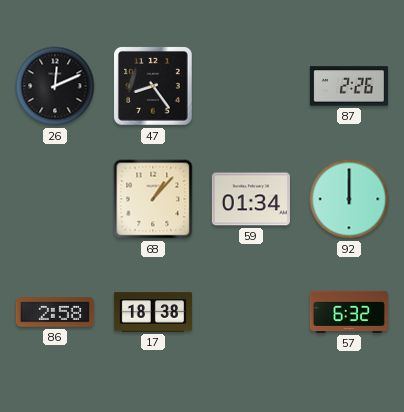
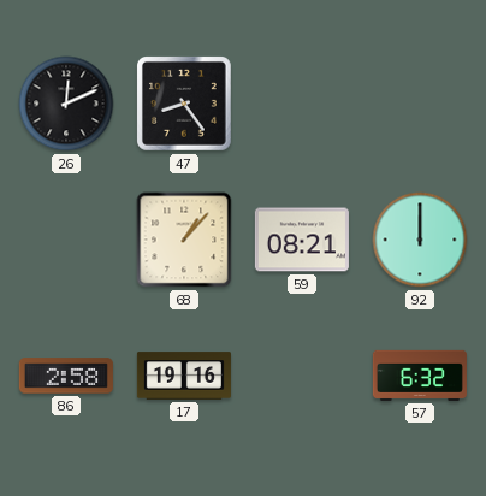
87: 2:26 -> none
59: 01:34 -> 08:21
17: 18:38 -> 19:16
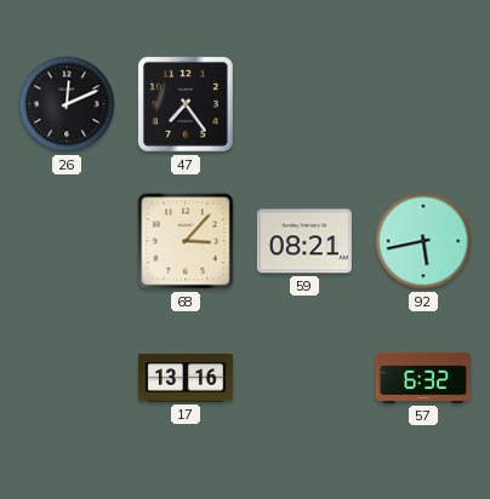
47: 8:24 -> 7:24
68: 1:07 -> 3:07
92: 12:00 -> 5:43
86: 2:58 -> none
17: 19:16 -> 13:16
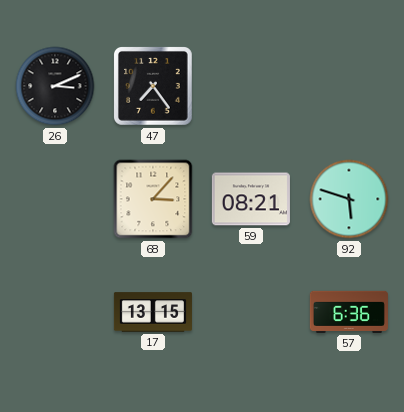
26: 12:11 -> 3:11
92: 5:43 -> 5:48
17: 13:16 -> 13:15
57: 6:32 -> 6:36
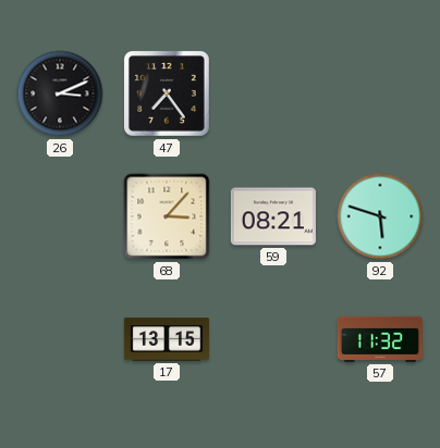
57: 6:36 -> 11:32
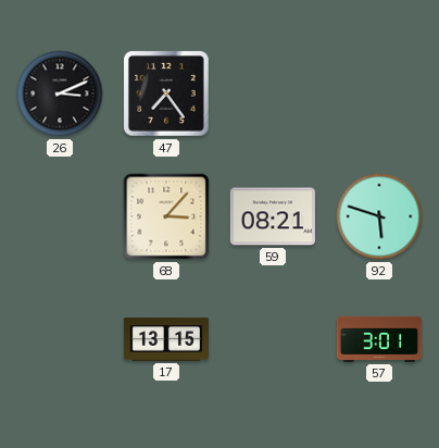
57: 11:32 -> 3:01
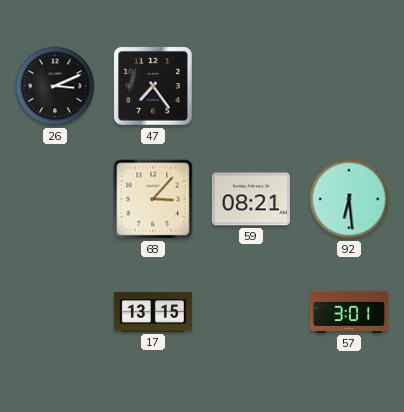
92: 5:48 -> 6:29
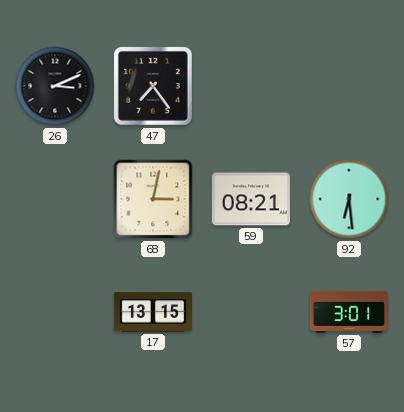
68: 3:07 -> 3:02
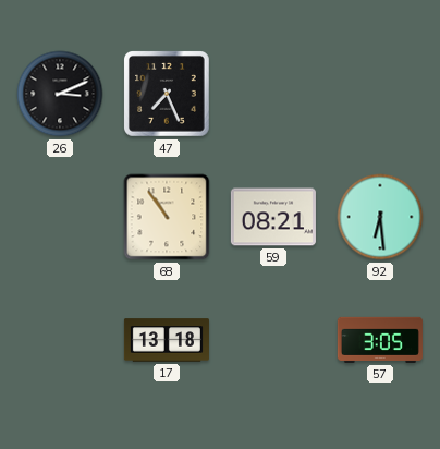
47: 7:24 -> 7:26
68: 3:02 -> 10:54
17: 13:15 -> 13:18
57: 3:01 -> 3:05
